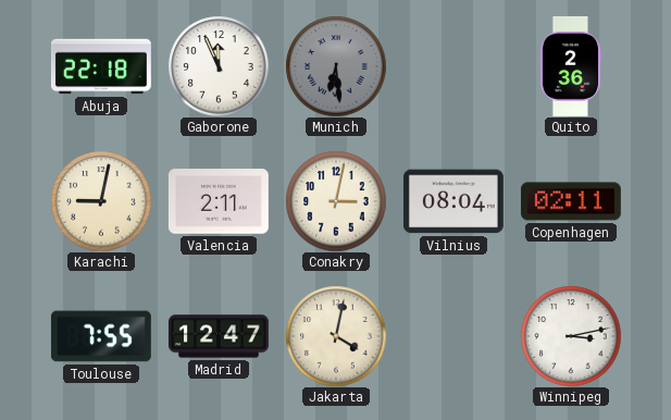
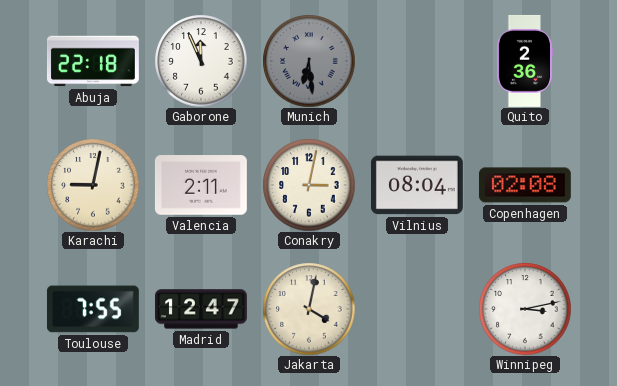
Copenhagen: 02:11 -> 02:08
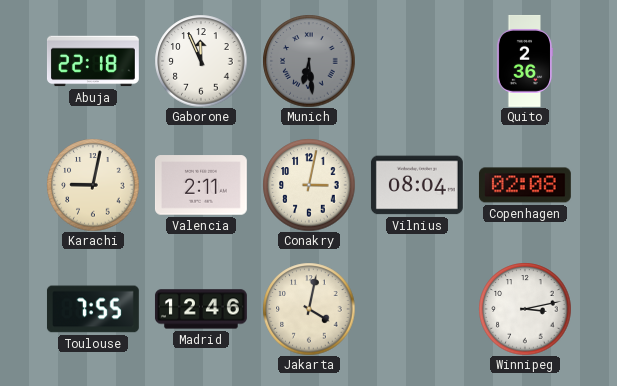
Madrid: 12:47 -> 12:46
